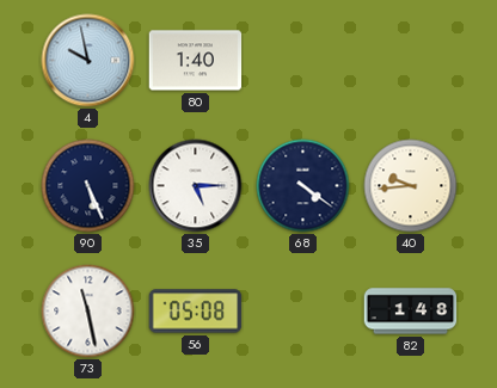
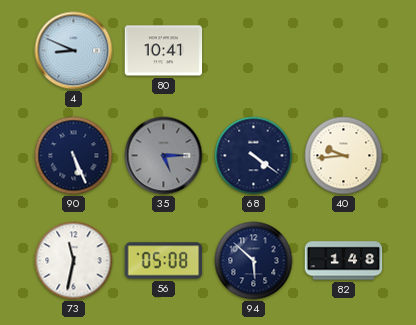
4: 9:58 -> 8:49
80: 1:40 -> 10:41
35 dial: white -> grey
73: 11:28 -> 11:32
94: none -> 5:52
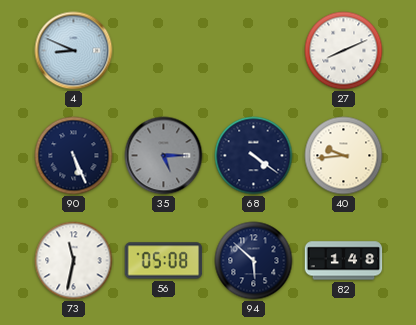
80: 10:41 -> none
27: none -> 8:11
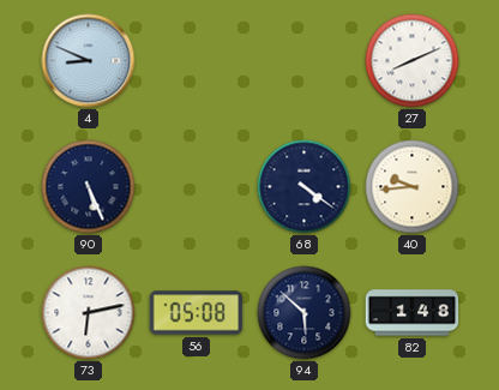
35: 5:15 -> none
73: 11:32 -> 6:13
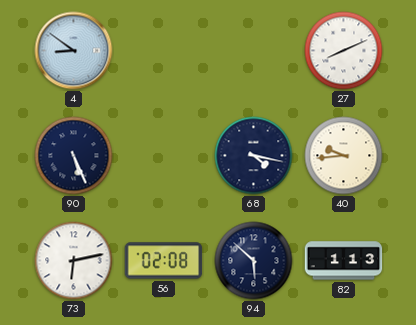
4: 8:49 -> 8:51
68: 4:21 -> 4:17
56: 05:08 -> 02:08
82: 1:48 -> 1:13
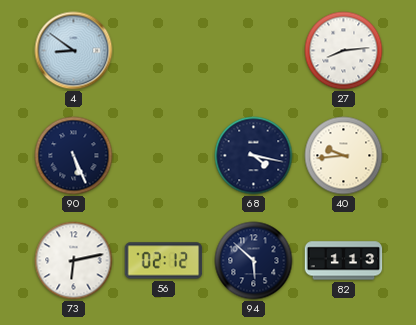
27: 8:11 -> 8:14
56: 02:08 -> 02:12
